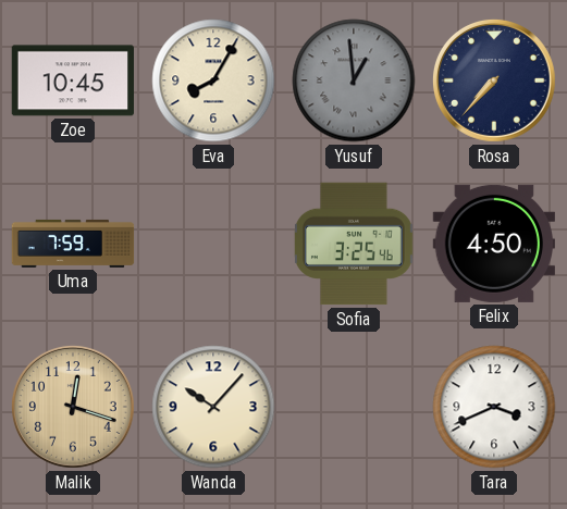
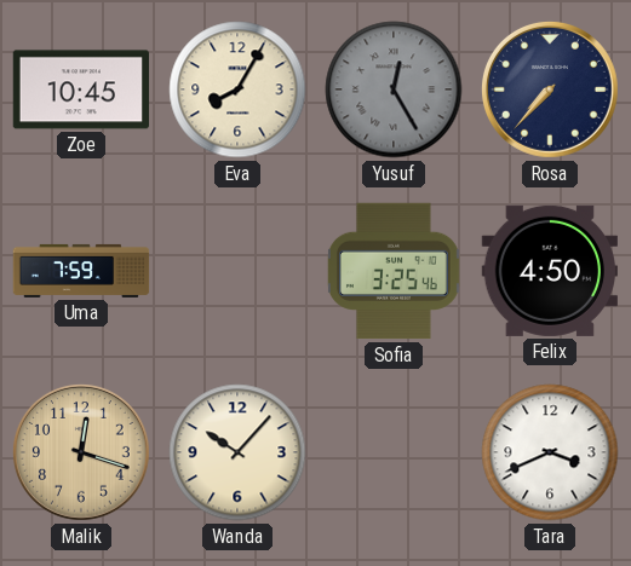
Yusuf: 12:59 -> 12:25
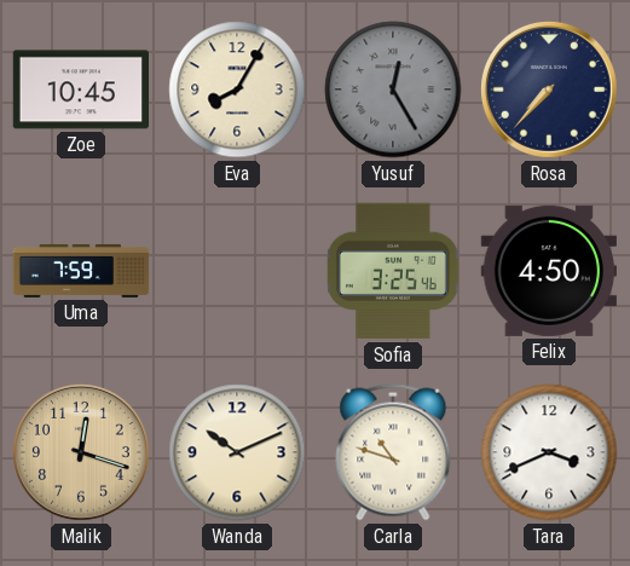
Wanda: 10:07 -> 10:11
Carla: none -> 10:48
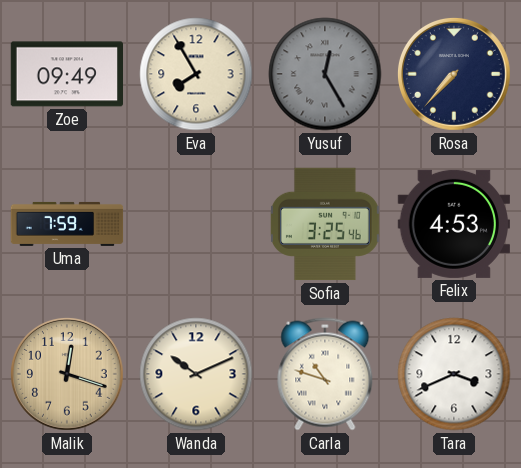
Zoe: 10:45 -> 09:49
Eva: 8:05 -> 7:55
Felix: 4:50 -> 4:53
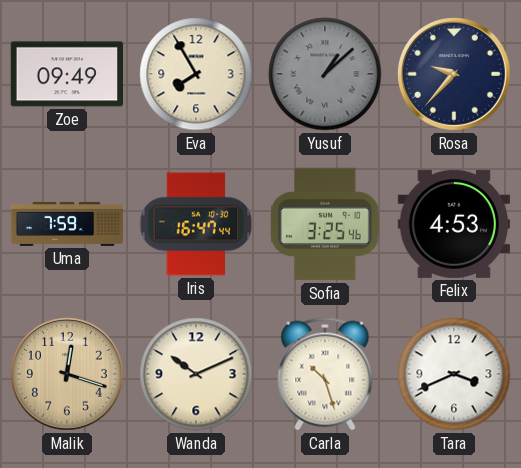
Yusuf: 12:25 -> 1:08
Rosa: 7:37 -> 9:37
Iris: none -> 16:47
Carla: 10:48 -> 10:27
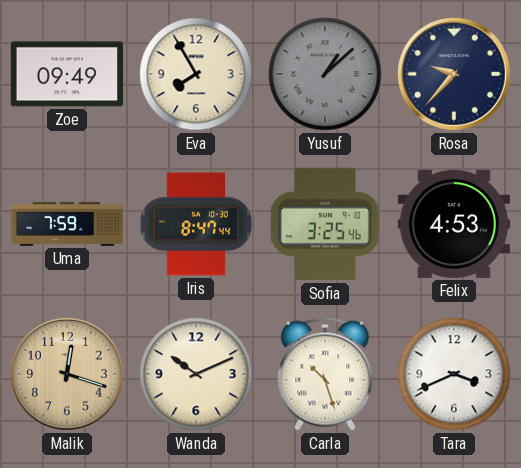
Iris: 16:47 -> 8:47
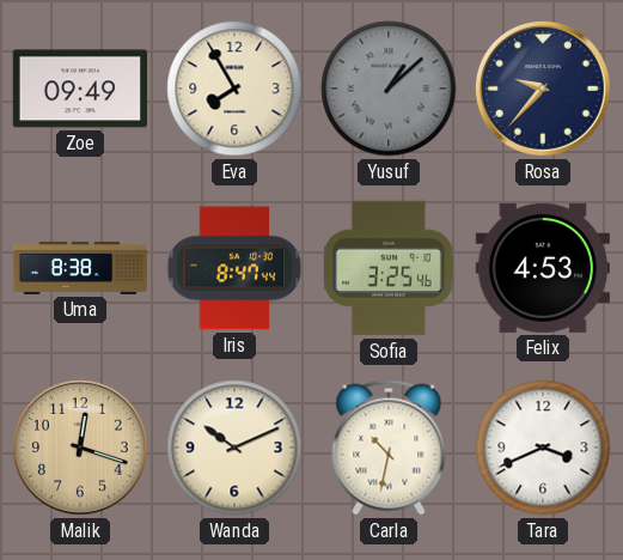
Uma: 7:59 -> 8:38
Carla: 10:27 -> 10:32
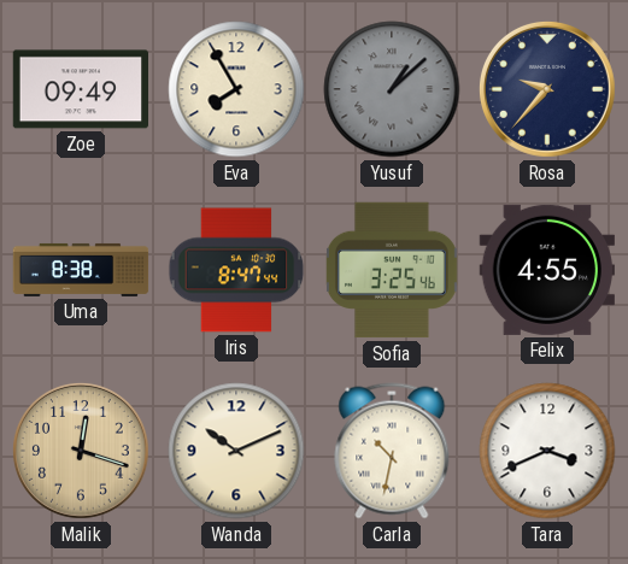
Felix: 4:53 -> 4:55
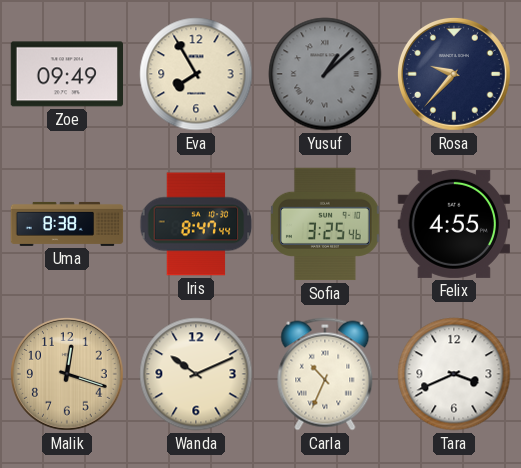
Carla: 10:32 -> 10:34
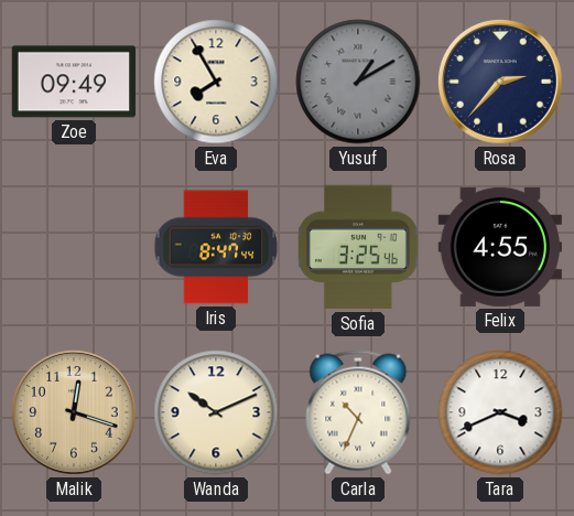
Yusuf: 1:08 -> 1:10
Rosa: 9:37 -> 2:37
Uma: 8:38 -> none
